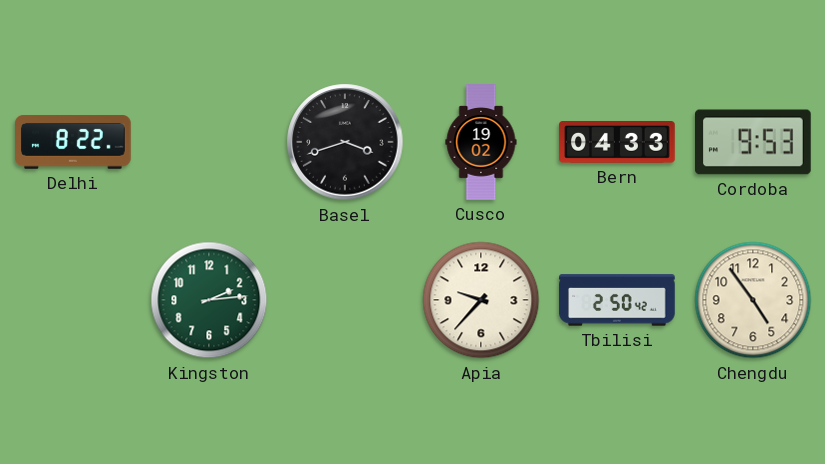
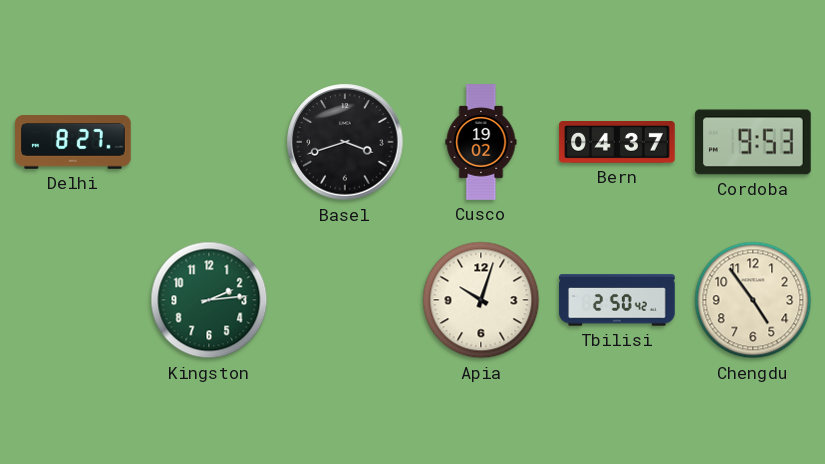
Delhi: 8:22 -> 8:27
Bern: 04:33 -> 04:37
Apia: 9:37 -> 10:03
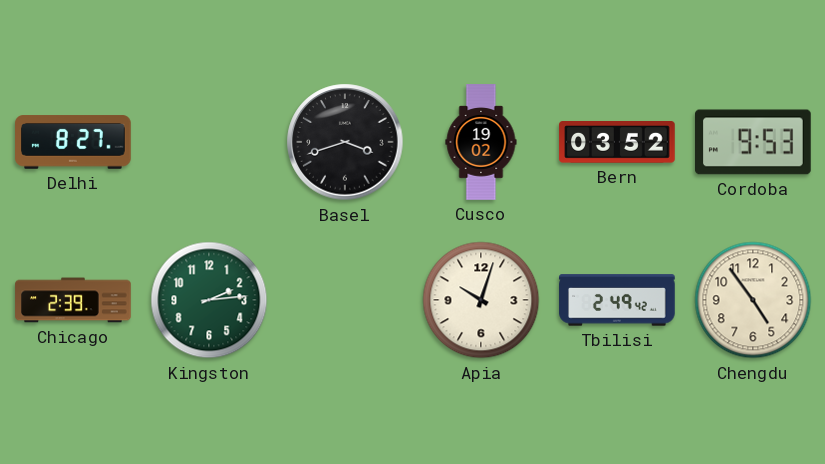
Bern: 04:37 -> 03:52
Chicago: none -> 2:39
Tbilisi: 2:50 -> 2:49
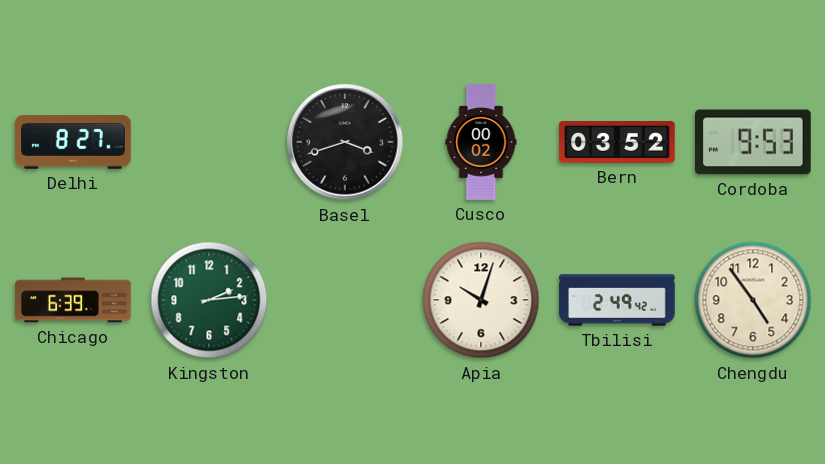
Cusco: 19:02 -> 00:02
Chicago: 2:39 -> 6:39
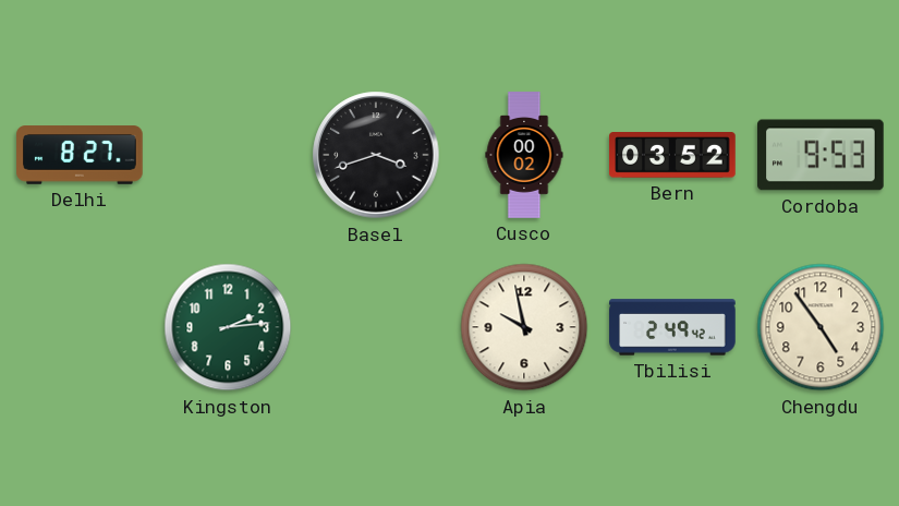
Chicago: 6:39 -> none
Apia: 10:03 -> 9:58
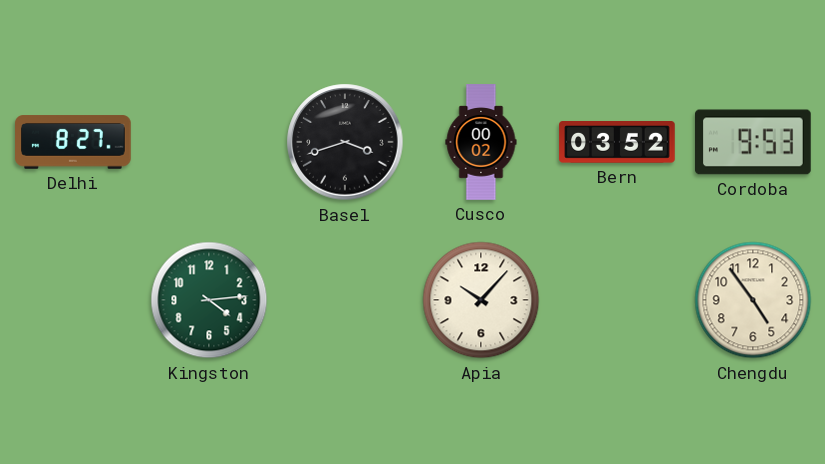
Kingston: 2:14 -> 4:14
Apia: 9:58 -> 10:07
Tbilisi: 2:49 -> none
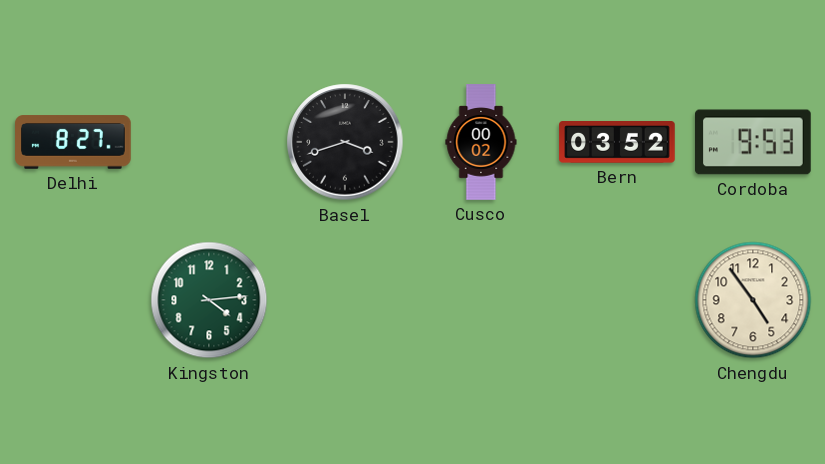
Apia: 10:07 -> none
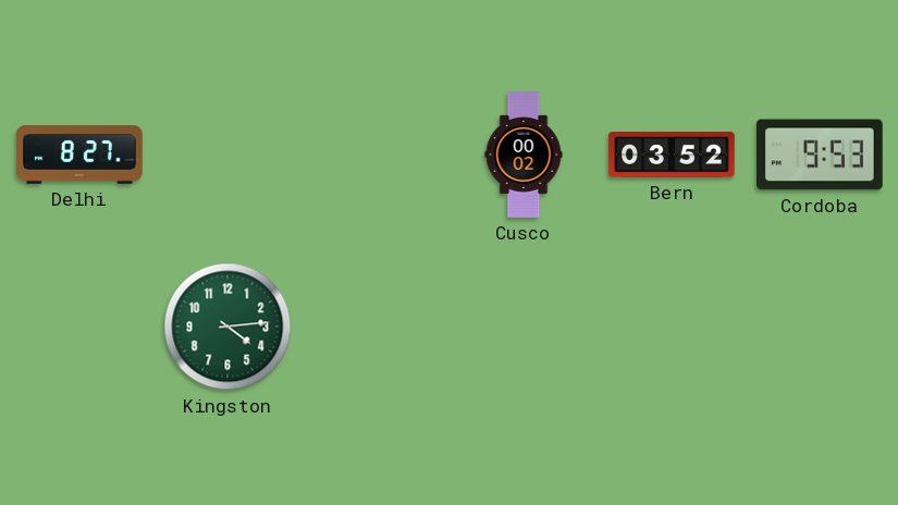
Basel: 3:42 -> none
Chengdu: 4:54 -> none
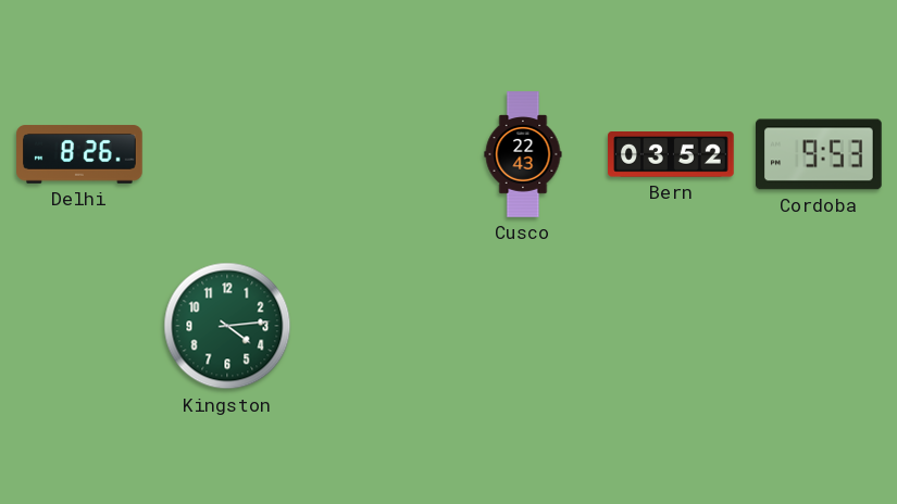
Delhi: 8:27 -> 8:26
Cusco: 00:02 -> 22:43
